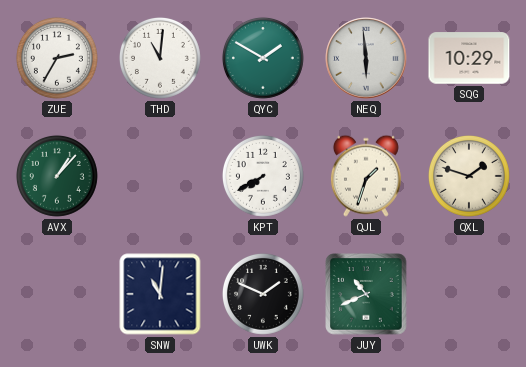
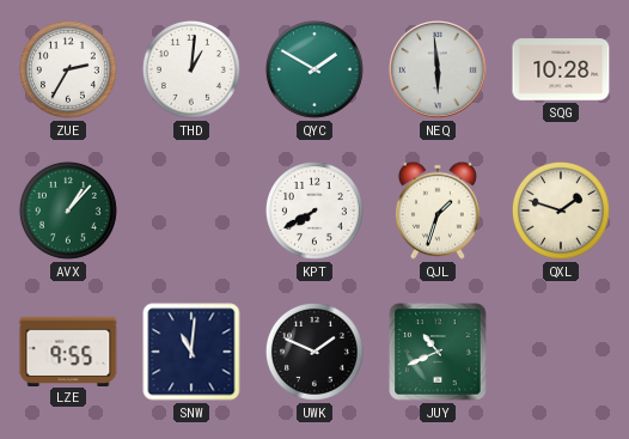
THD: 11:01 -> 1:01
SQG: 10:29 -> 10:28
LZE: none -> 9:55
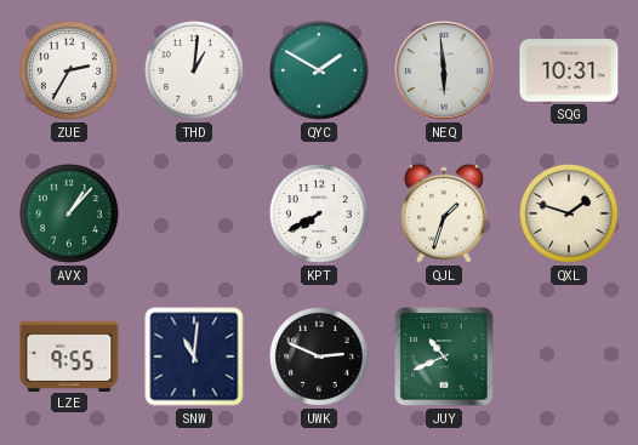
SQG: 10:28 -> 10:31
UWK: 1:49 -> 2:49
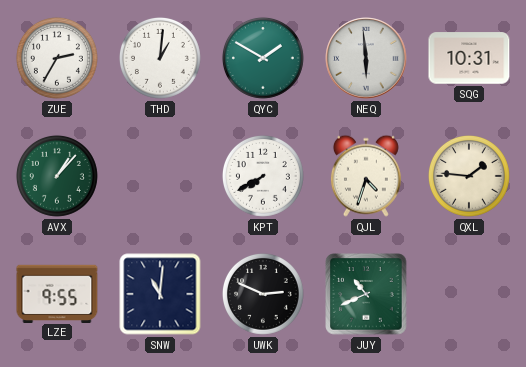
QJL: 1:33 -> 4:33
QXL: 1:48 -> 1:46
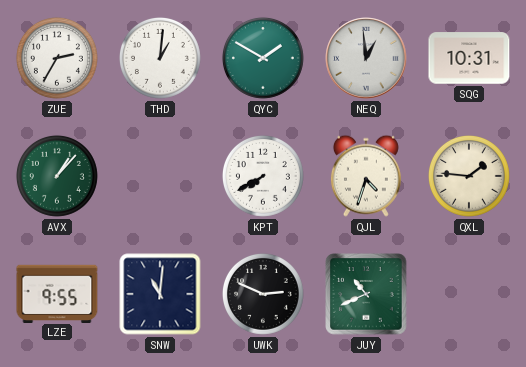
NEQ: 5:59 -> 12:59
